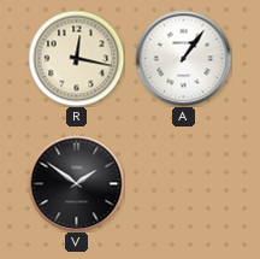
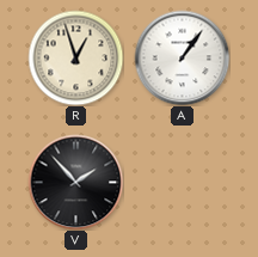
R: 12:17 -> 12:57
V: 1:51 -> 1:53
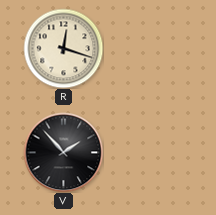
R: 12:57 -> 12:18
A: 1:06 -> none
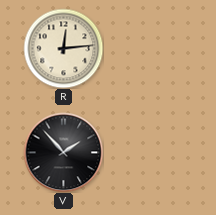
R: 12:18 -> 12:14
